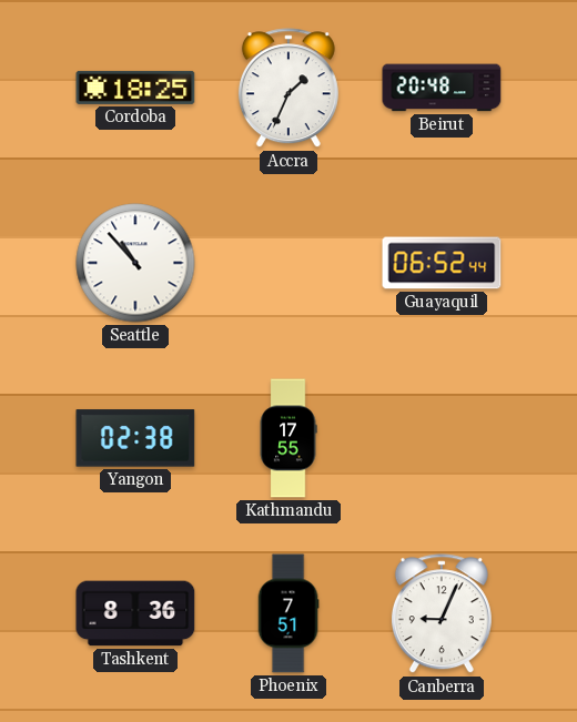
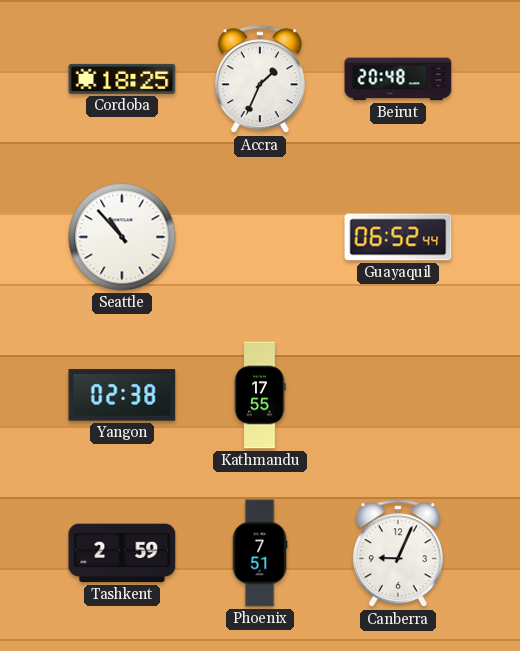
Tashkent: 8:36 -> 2:59
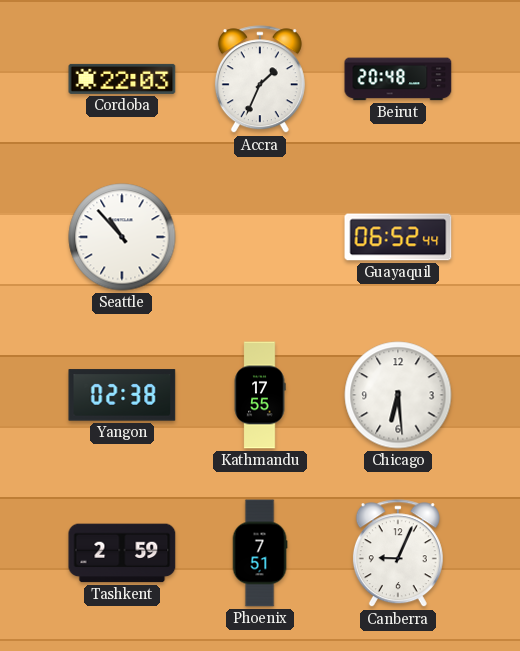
Cordoba: 18:25 -> 22:03
Chicago: none -> 6:29
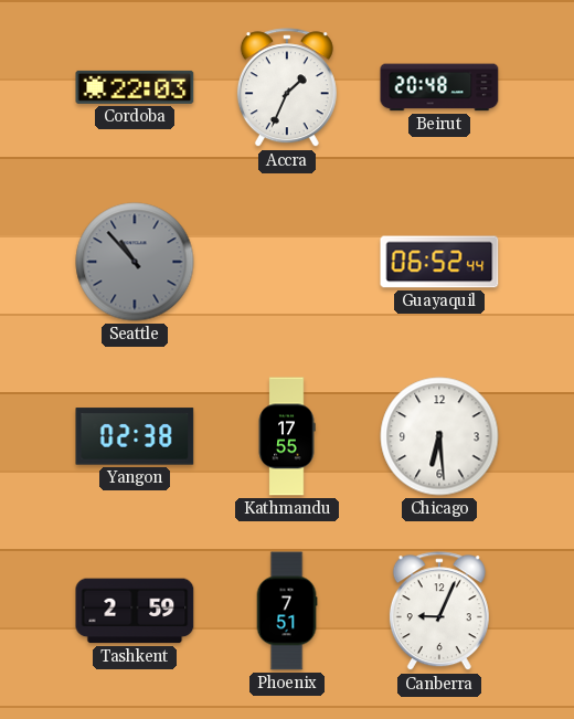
Seattle dial: white -> grey
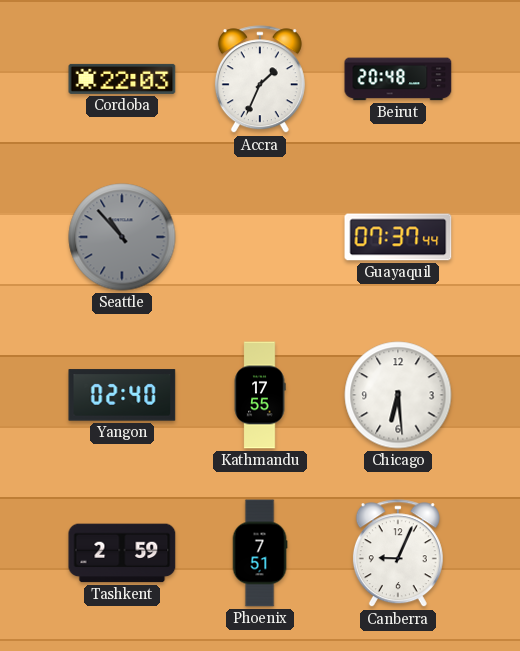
Guayaquil: 06:52 -> 07:37
Yangon: 02:38 -> 02:40
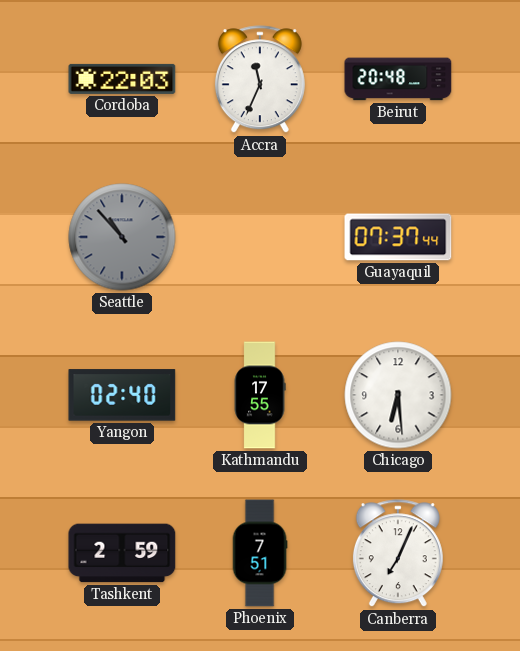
Accra: 1:34 -> 11:34
Canberra: 9:04 -> 7:04
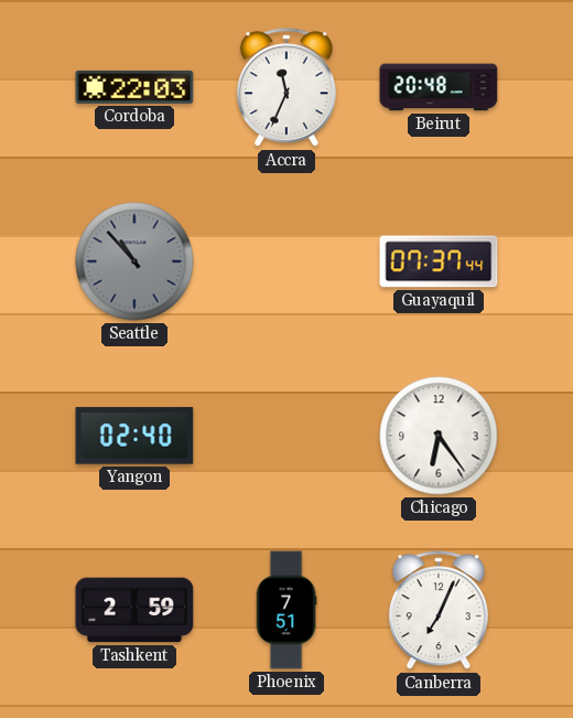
Kathmandu: 17:55 -> none
Chicago: 6:29 -> 6:24
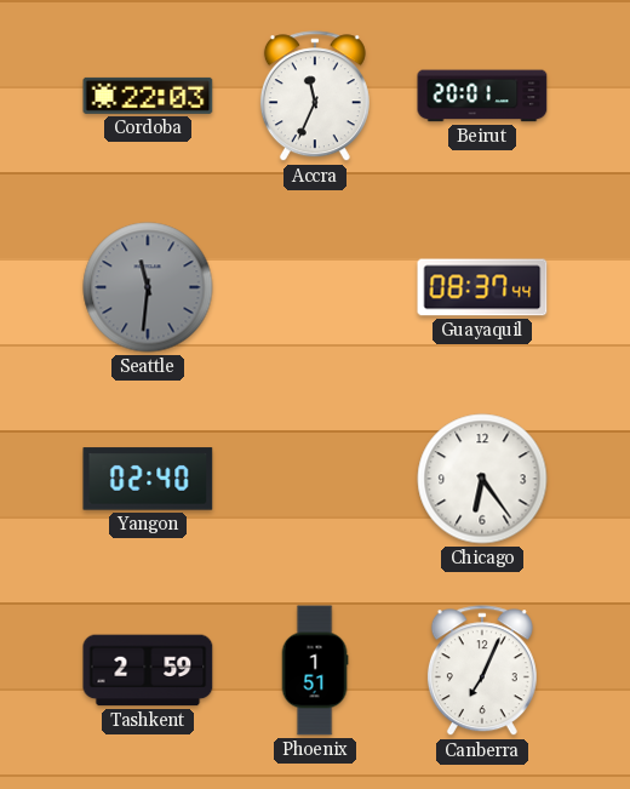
Beirut: 20:48 -> 20:01
Seattle: 10:53 -> 11:31
Guayaquil: 07:37 -> 08:37
Phoenix: 7:51 -> 1:51
